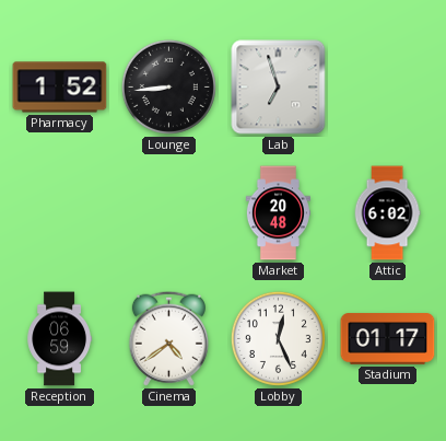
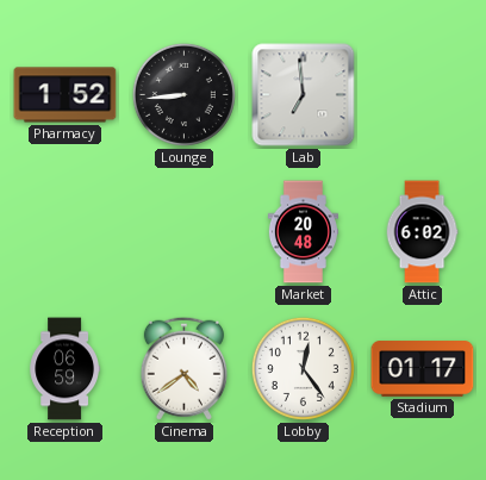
Lab: 6:57 -> 6:59
Lobby: 12:26 -> 12:24
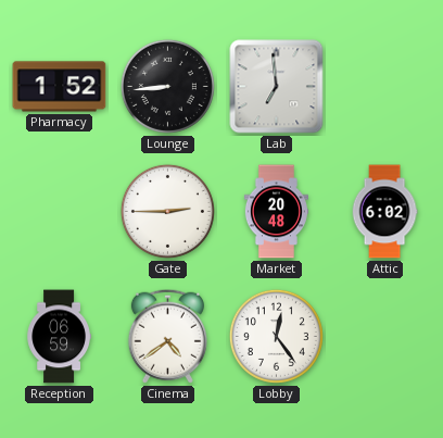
Gate: none -> 2:45
Stadium: 01:17 -> none
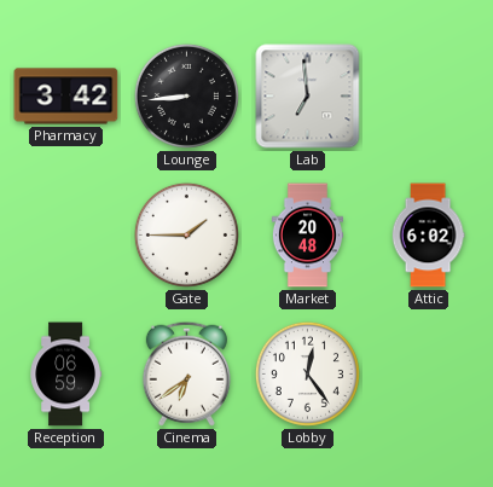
Pharmacy: 1:52 -> 3:42
Gate: 2:45 -> 1:45
Cinema: 4:39 -> 6:39
